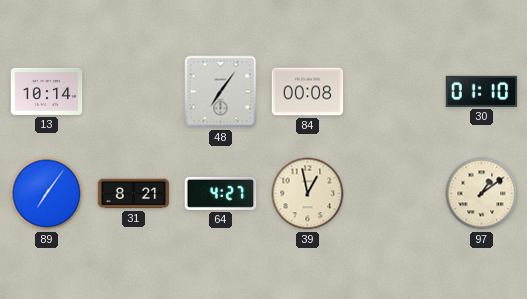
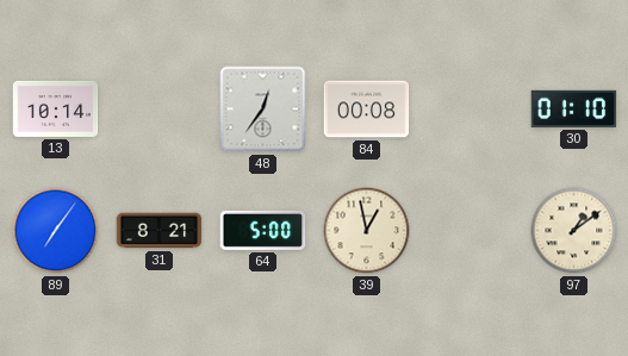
48: 7:06 -> 12:36
64: 4:27 -> 5:00
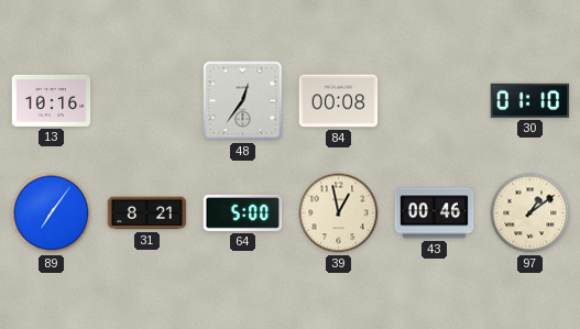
13: 10:14 -> 10:16
43: none -> 00:46
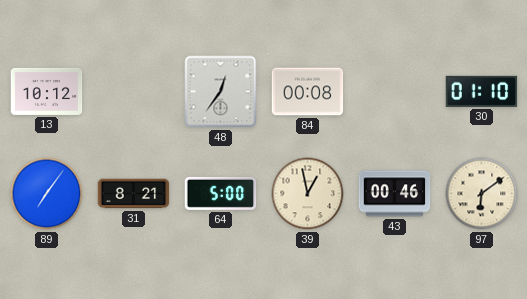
13: 10:16 -> 10:12
97: 1:09 -> 6:09
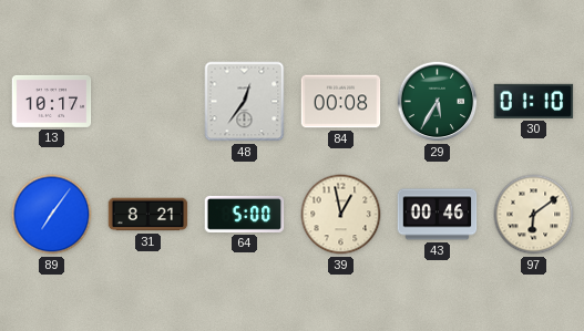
13: 10:12 -> 10:17
29: none -> 5:35
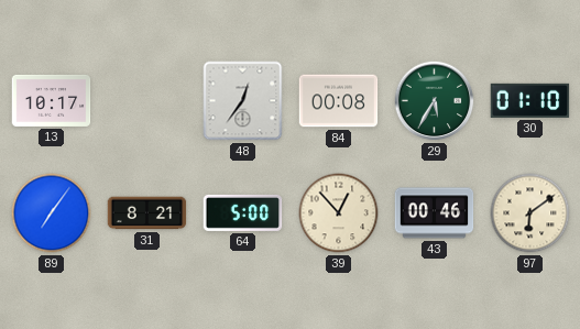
39: 12:58 -> 12:53
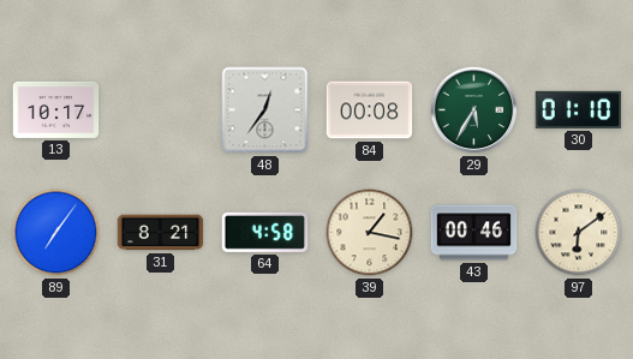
64: 5:00 -> 4:58
39: 12:53 -> 1:17
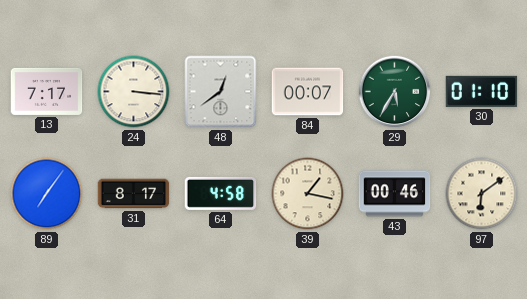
13: 10:17 -> 7:17
24: none -> 3:16
48: 12:36 -> 12:39
84: 00:08 -> 00:07
31: 8:21 -> 8:17
